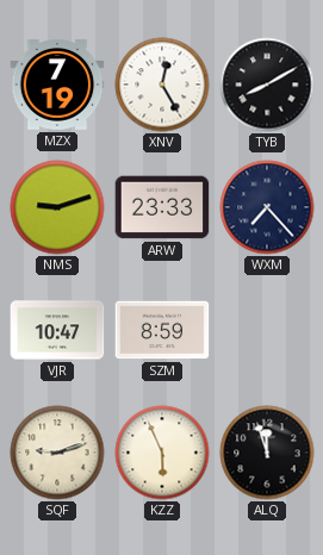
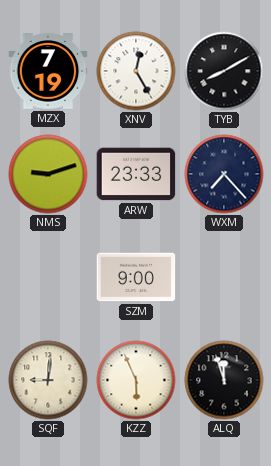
VJR: 10:47 -> none
SZM: 8:59 -> 9:00
SQF: 9:12 -> 9:01
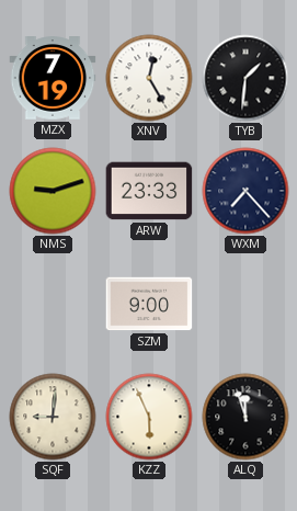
TYB: 8:10 -> 1:31
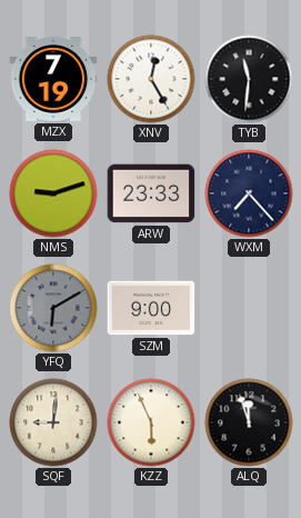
TYB: 1:31 -> 11:31
YFQ: none -> 6:10
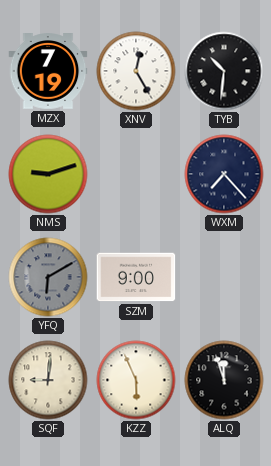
TYB: 11:31 -> 10:31
ARW: 23:33 -> none
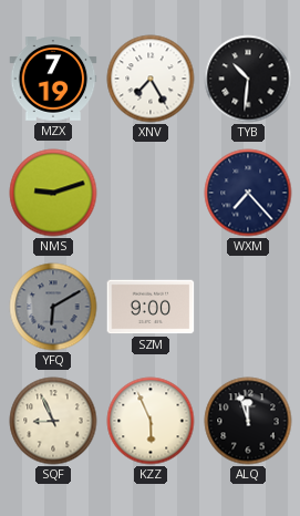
XNV: 12:25 -> 7:25
SQF: 9:01 -> 8:56
